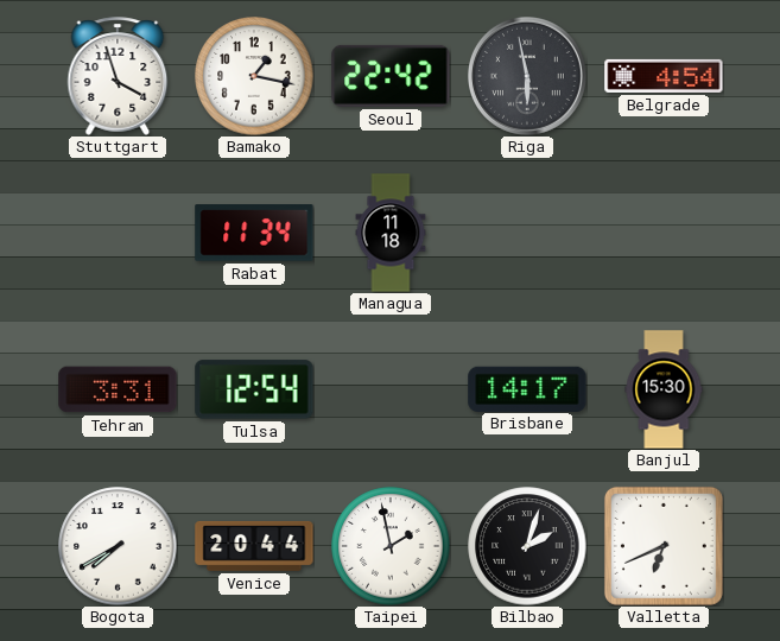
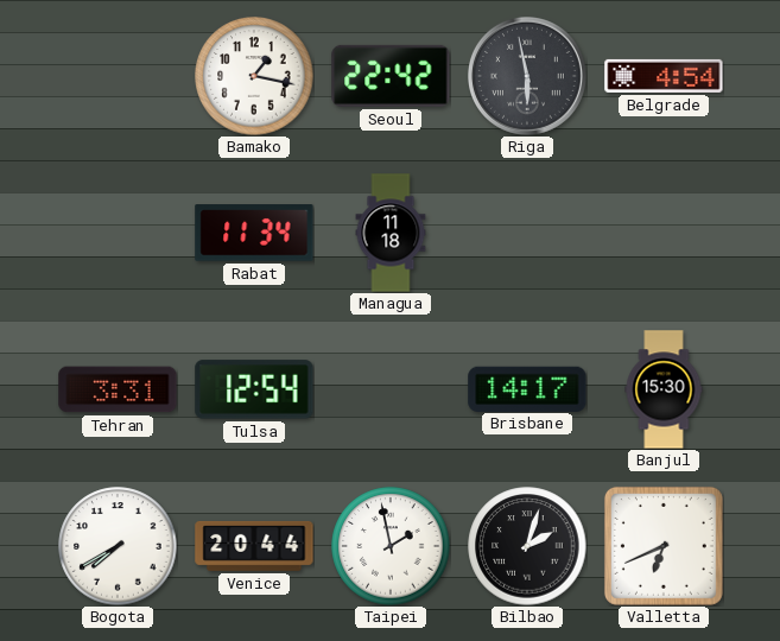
Stuttgart: 3:57 -> none
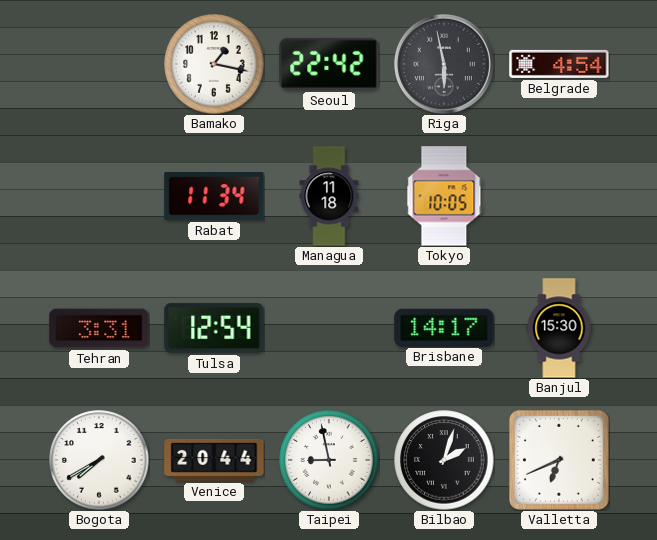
Tokyo: none -> 10:05
Taipei: 1:58 -> 8:58
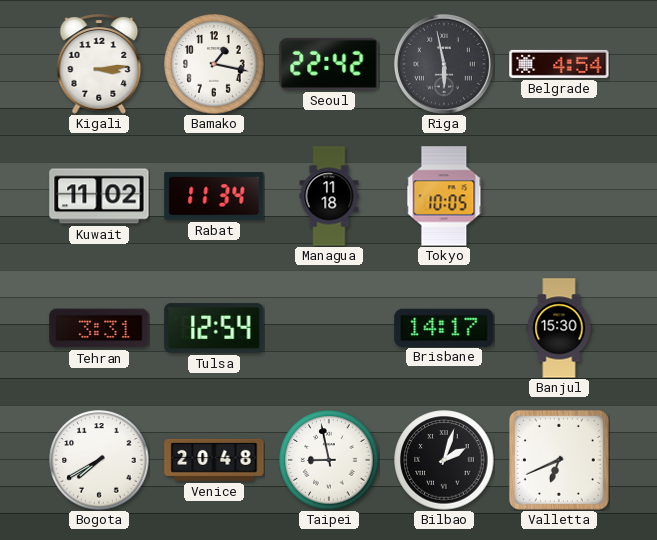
Kigali: none -> 3:14
Kuwait: none -> 11:02
Venice: 20:44 -> 20:48
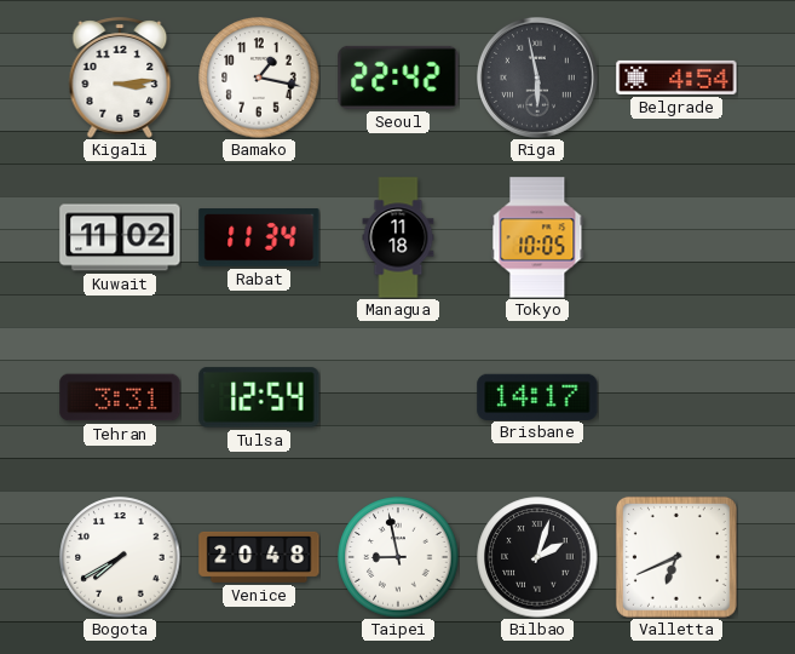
Banjul: 15:30 -> none
